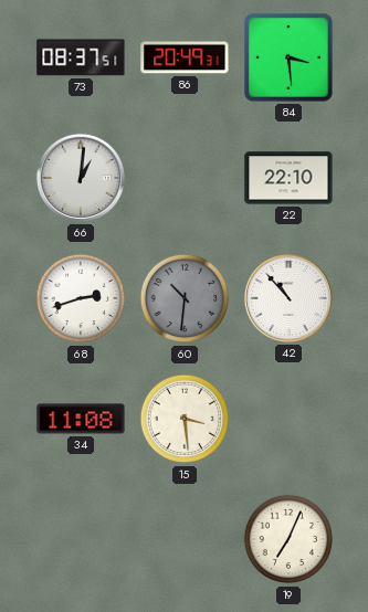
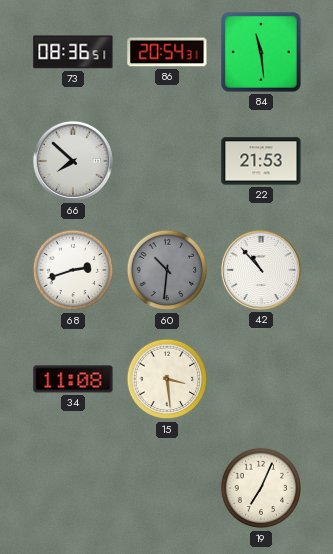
73: 08:37 -> 08:36
86: 20:49 -> 20:54
84: 3:29 -> 11:29
66: 1:01 -> 7:52
22: 22:10 -> 21:53
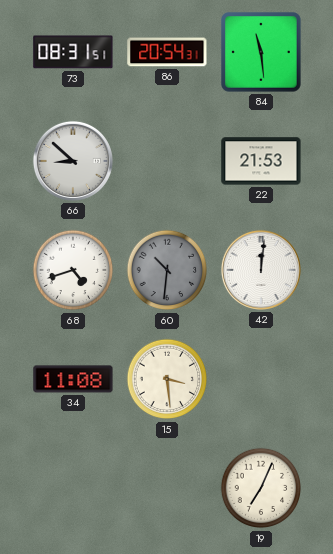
73: 08:36 -> 08:31
66: 7:52 -> 8:52
68: 2:42 -> 4:42
42: 10:53 -> 12:01
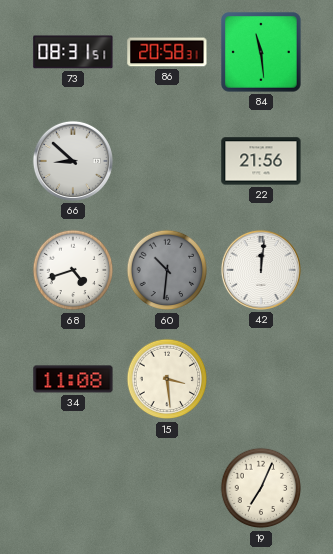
86: 20:54 -> 20:58
22: 21:53 -> 21:56
